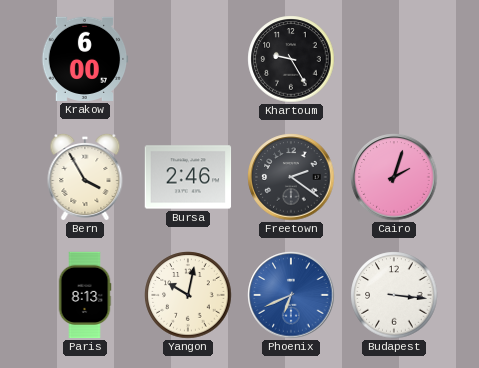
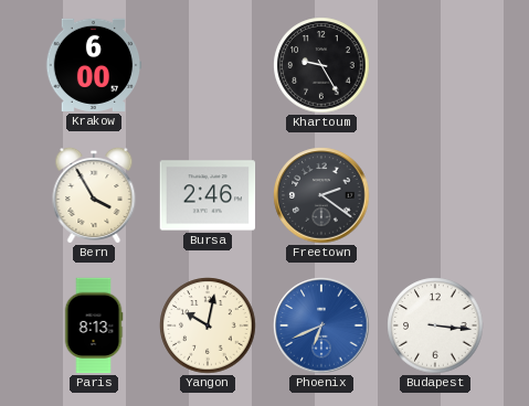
Cairo: 2:03 -> none
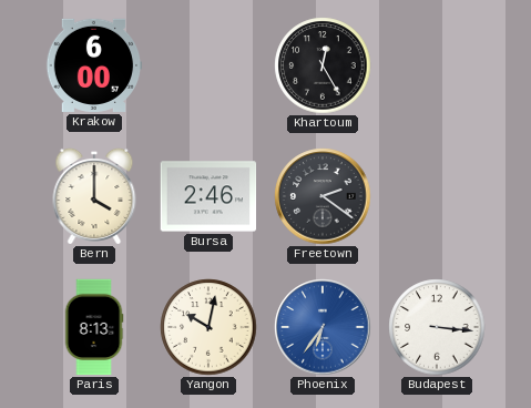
Khartoum: 9:25 -> 12:25
Bern: 3:55 -> 4:00
Phoenix: 6:41 -> 6:36
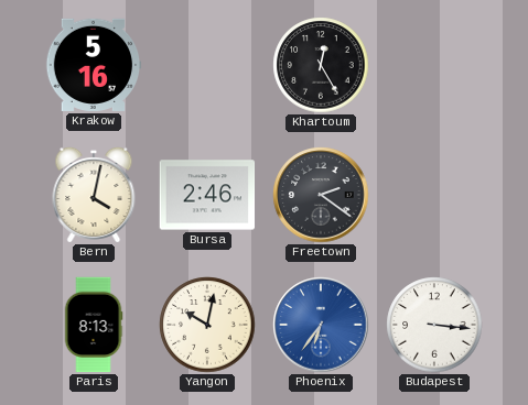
Krakow: 6:00 -> 5:16
Bern: 4:00 -> 4:02
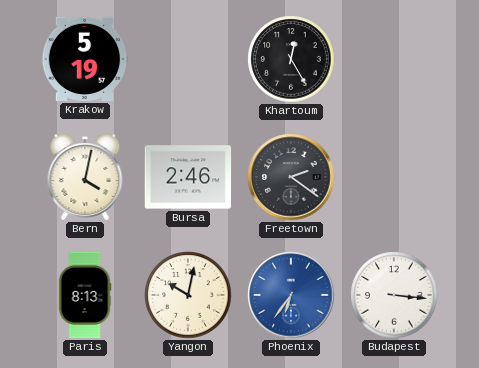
Krakow: 5:16 -> 5:19
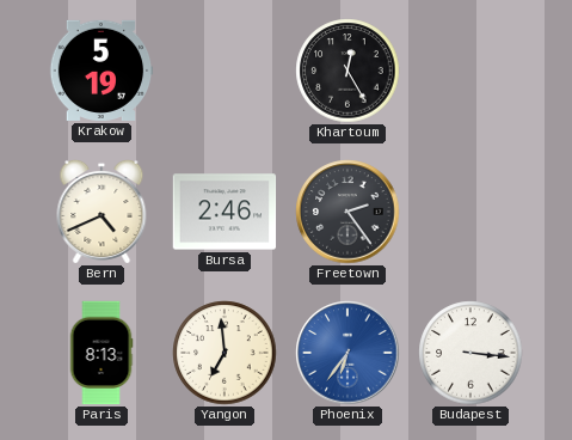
Bern: 4:02 -> 4:41
Freetown: 2:21 -> 2:24
Yangon: 10:02 -> 6:59
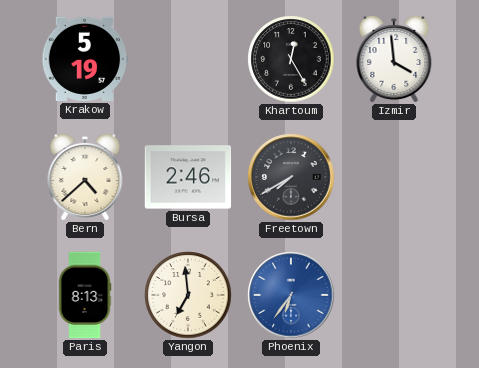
Izmir: none -> 3:59
Bern: 4:41 -> 4:38
Freetown: 2:24 -> 7:40
Budapest: 3:16 -> none
